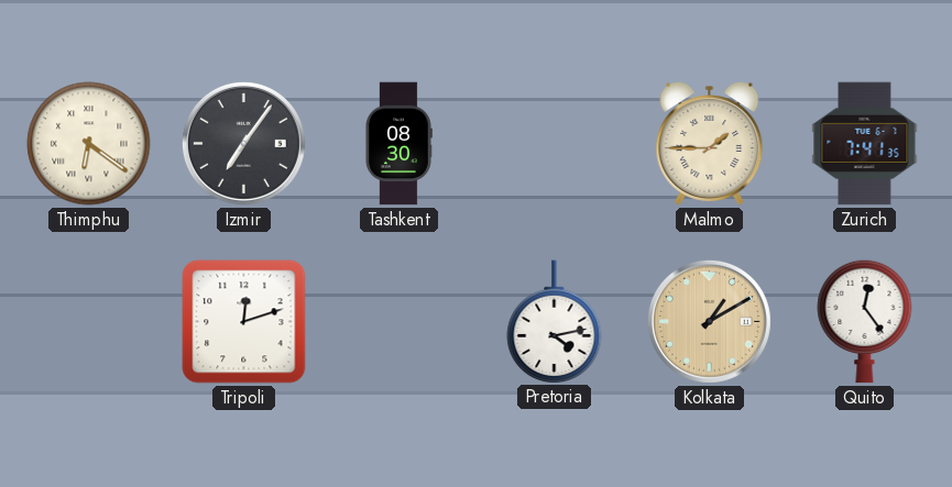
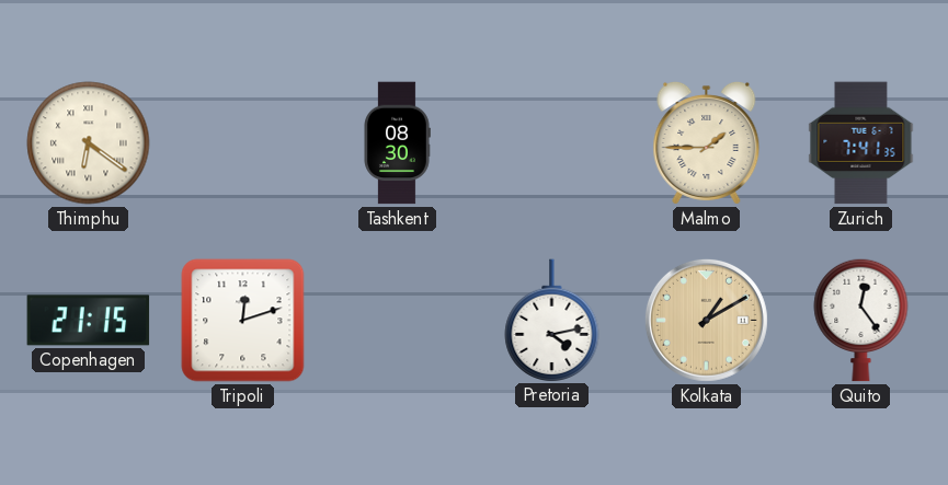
Izmir: 7:06 -> none
Copenhagen: none -> 21:15
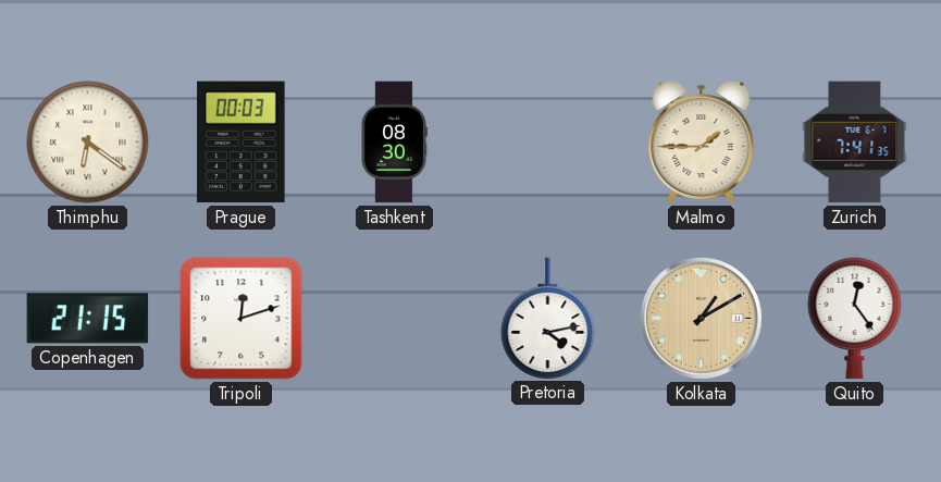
Prague: none -> 00:03
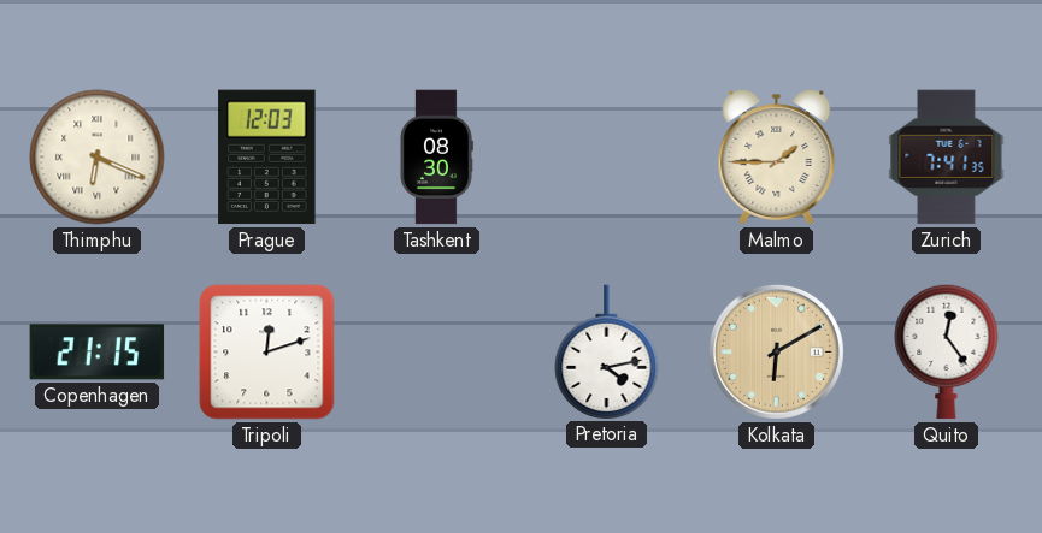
Thimphu: 6:21 -> 6:19
Prague: 00:03 -> 12:03
Kolkata: 1:10 -> 6:10
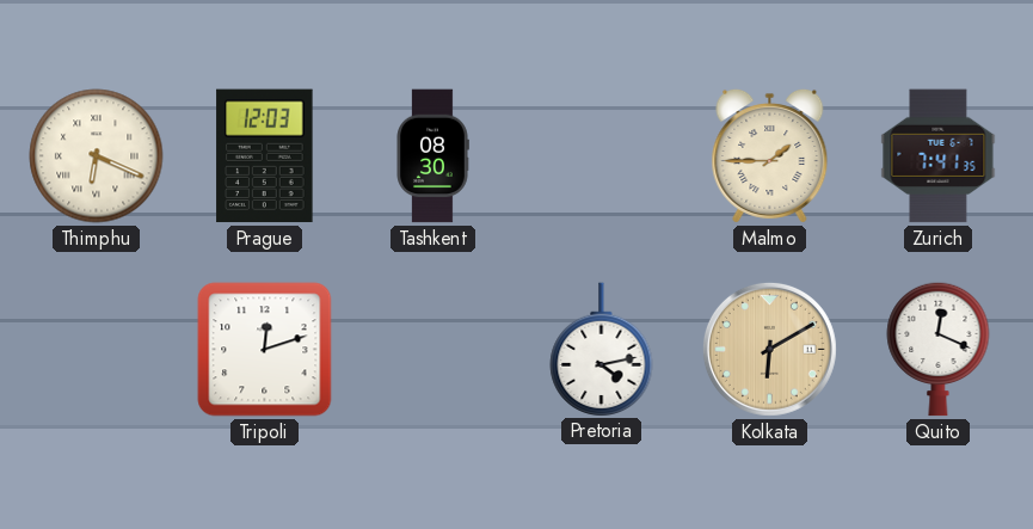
Copenhagen: 21:15 -> none
Quito: 12:24 -> 12:19
